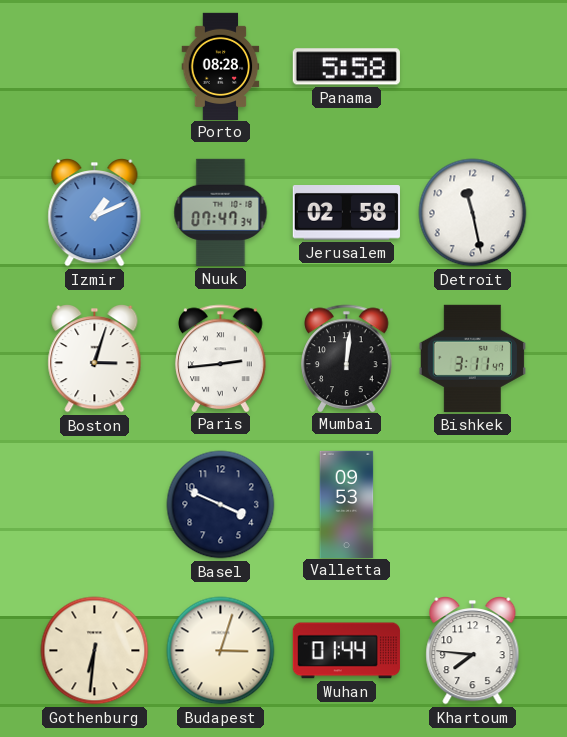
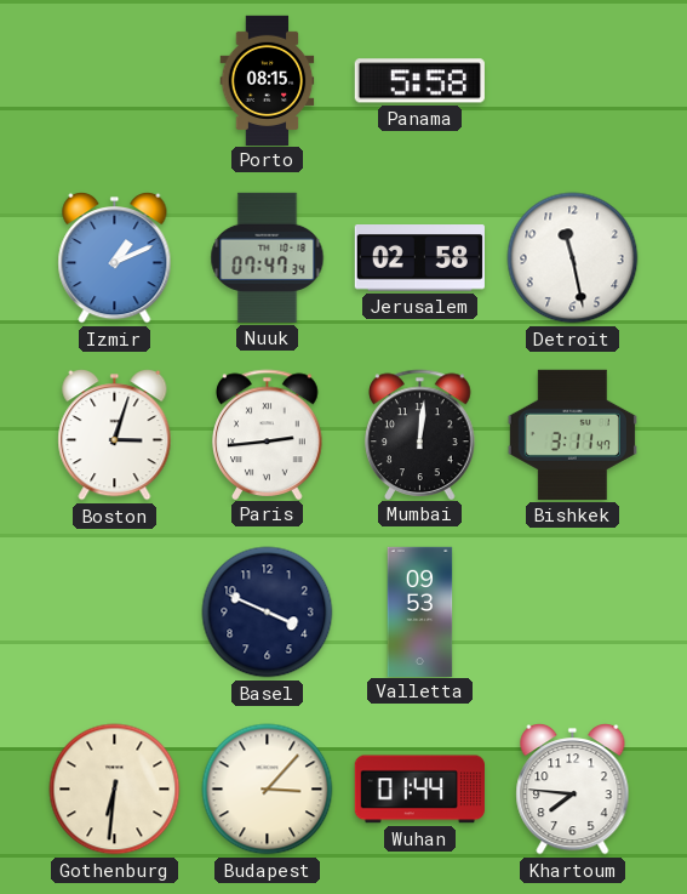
Porto: 08:28 -> 08:15
Budapest: 3:03 -> 3:07
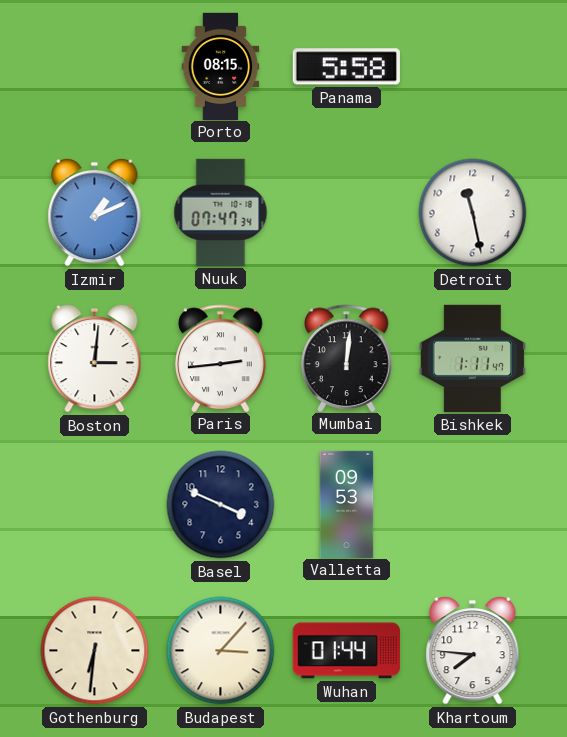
Jerusalem: 02:58 -> none
Boston: 3:03 -> 3:01
Bishkek: 3:11 -> 1:11
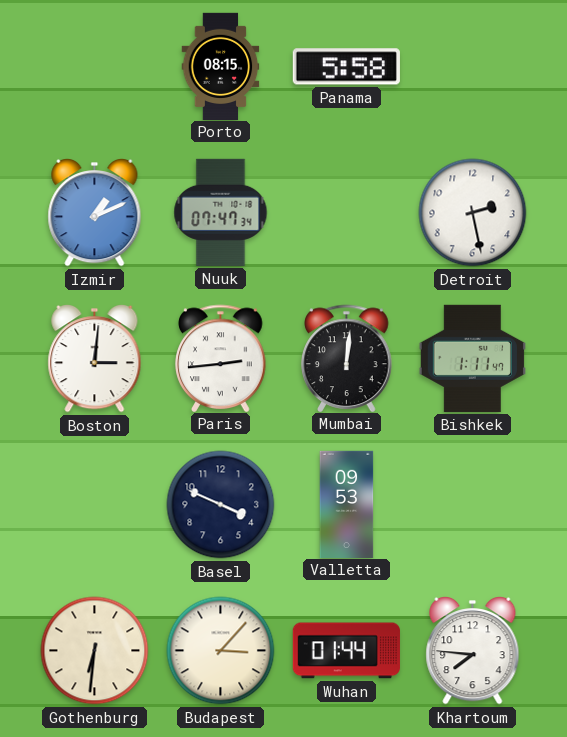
Detroit: 11:28 -> 2:28
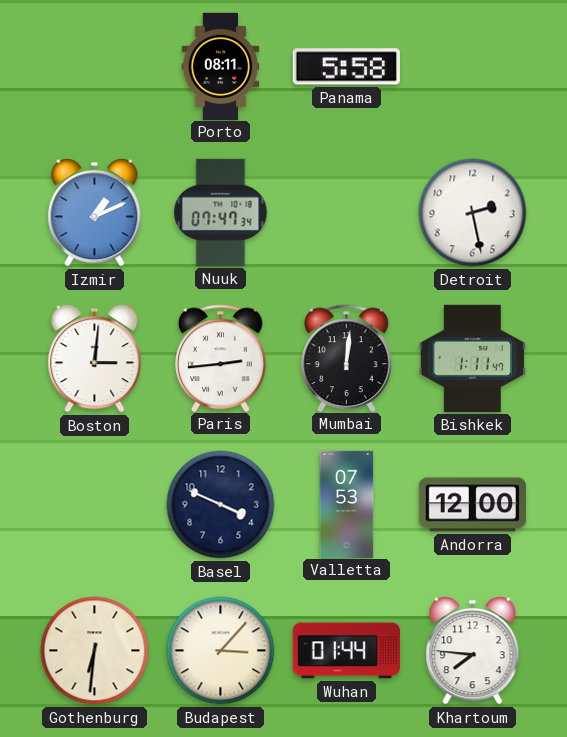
Porto: 08:15 -> 08:11
Valletta: 09:53 -> 07:53
Andorra: none -> 12:00
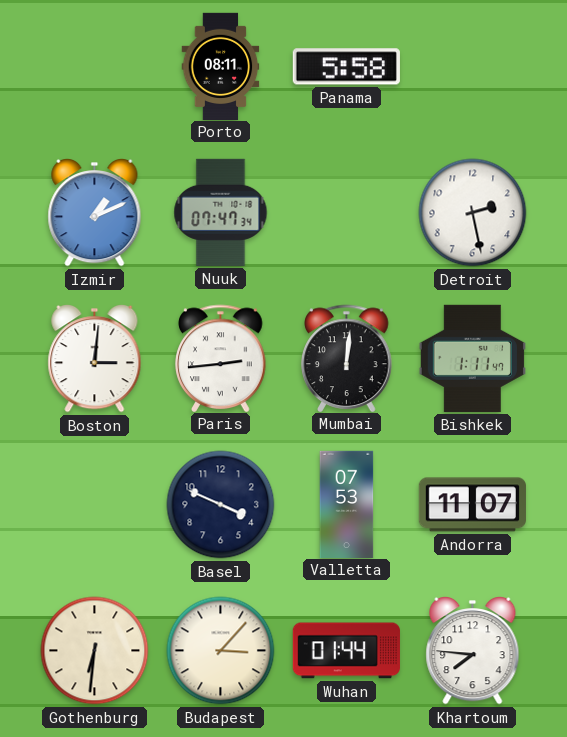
Andorra: 12:00 -> 11:07
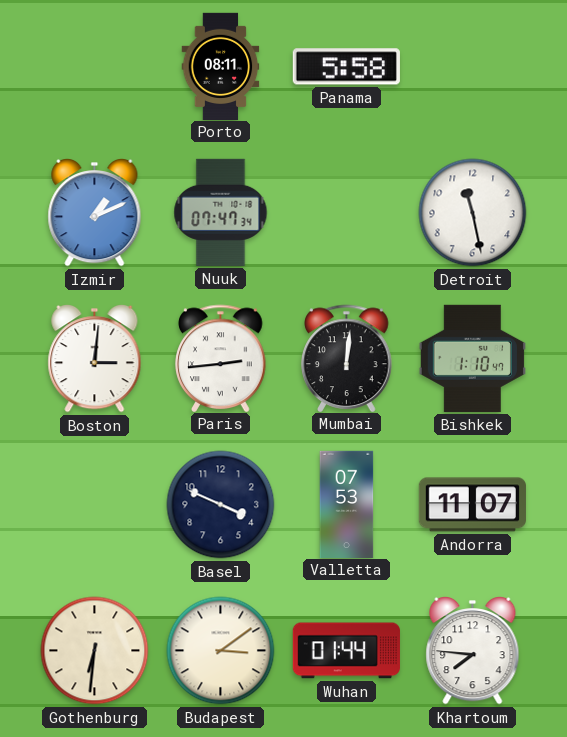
Detroit: 2:28 -> 11:28
Bishkek: 1:11 -> 1:10
Budapest: 3:07 -> 3:09
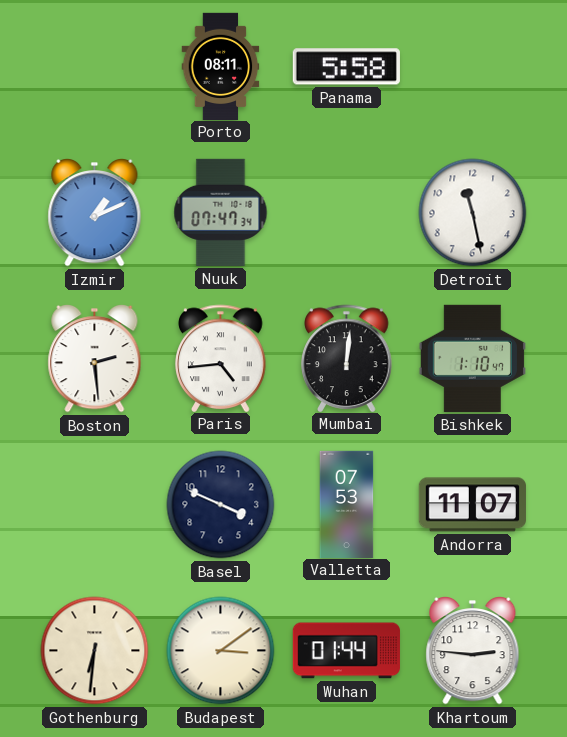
Boston: 3:01 -> 2:29
Paris: 2:44 -> 4:44
Khartoum: 7:46 -> 2:46
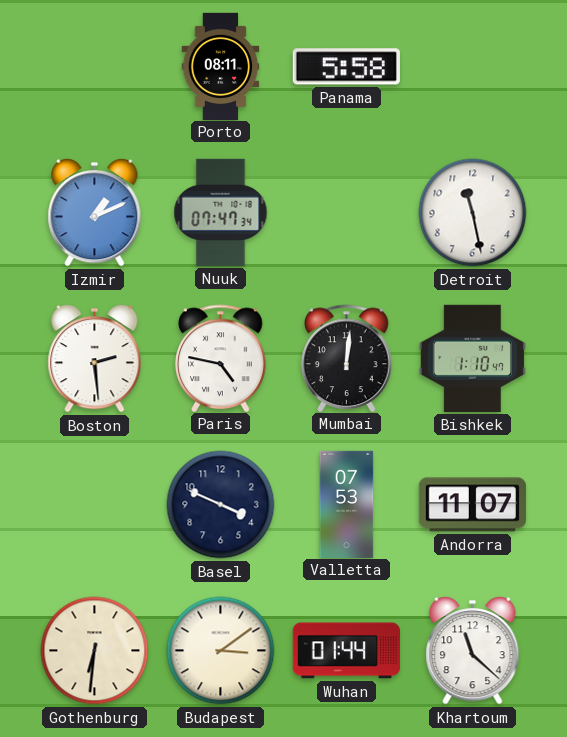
Paris: 4:44 -> 4:47
Khartoum: 2:46 -> 11:22
